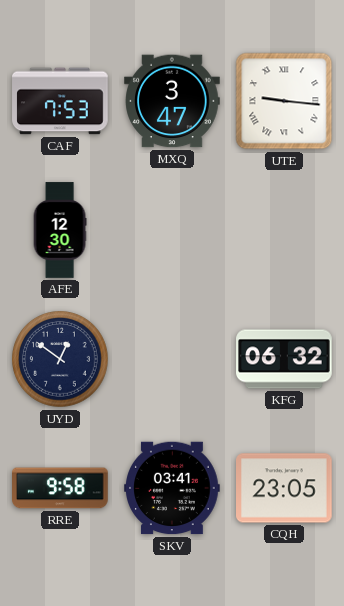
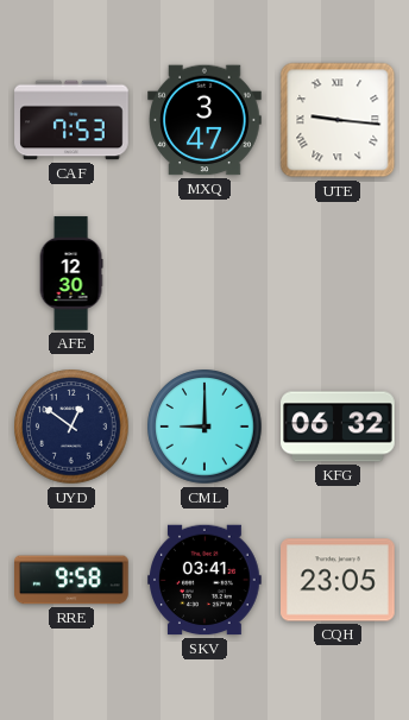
CML: none -> 9:00
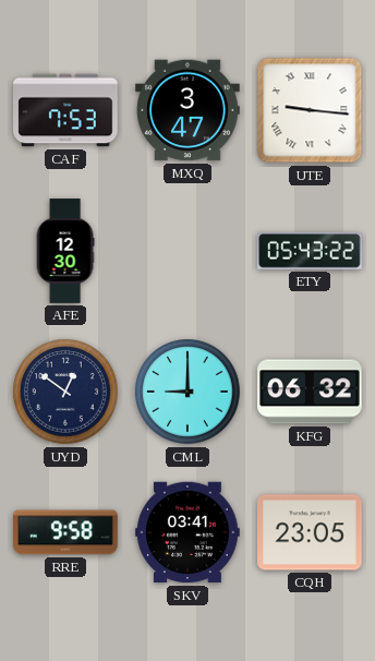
ETY: none -> 05:43
